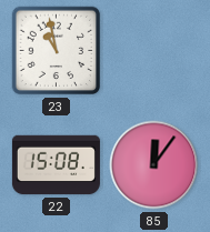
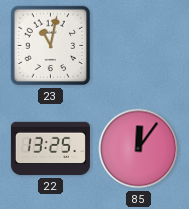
23: 10:58 -> 11:02
22: 15:08 -> 13:25
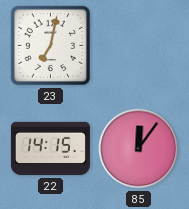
23: 11:02 -> 7:02
22: 13:25 -> 14:15
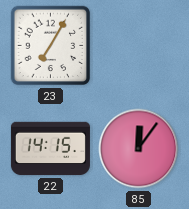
23: 7:02 -> 7:05
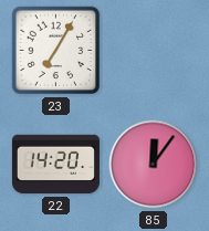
22: 14:15 -> 14:20
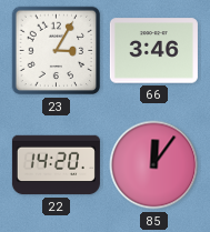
23: 7:05 -> 3:05
66: none -> 3:46
